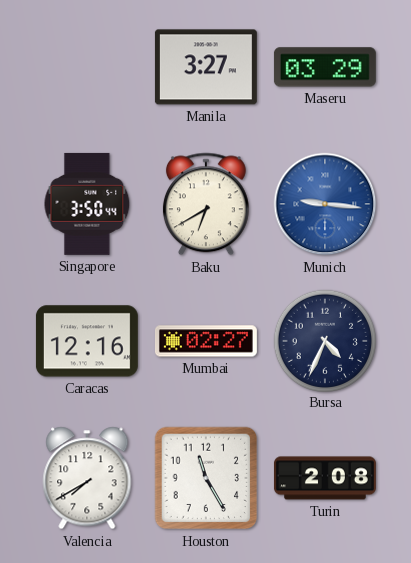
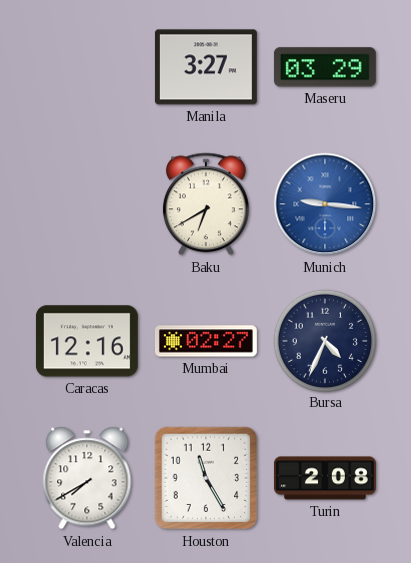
Singapore: 3:50 -> none
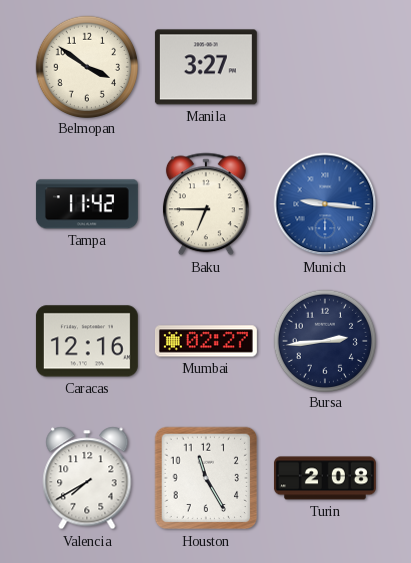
Belmopan: none -> 3:51
Maseru: 03:29 -> none
Tampa: none -> 11:42
Baku: 6:40 -> 6:45
Bursa: 4:34 -> 2:44
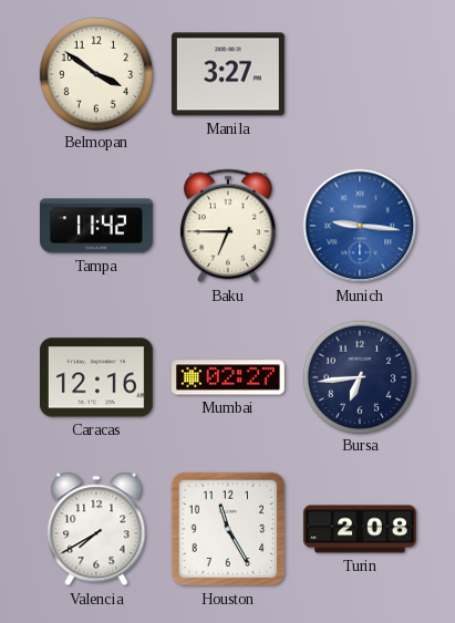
Bursa: 2:44 -> 6:44
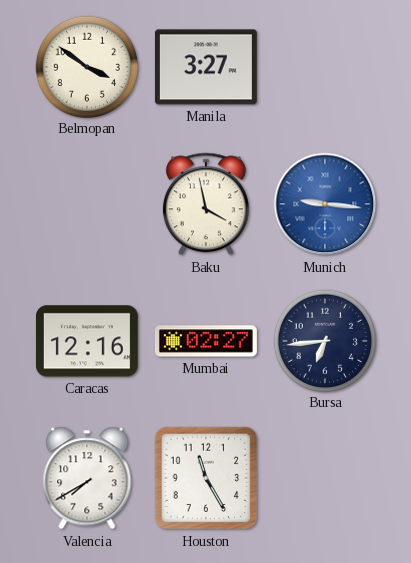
Tampa: 11:42 -> none
Baku: 6:45 -> 3:58
Turin: 2:08 -> none
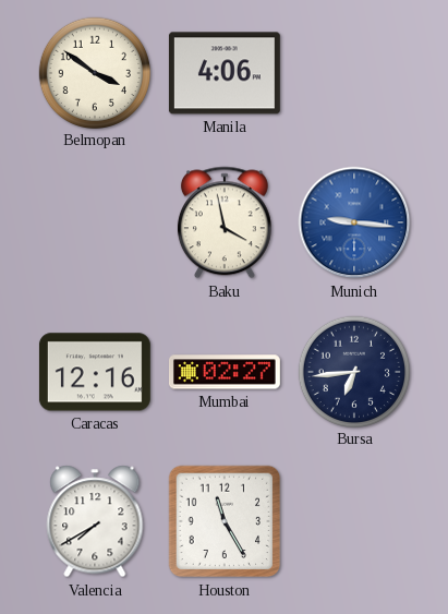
Manila: 3:27 -> 4:06
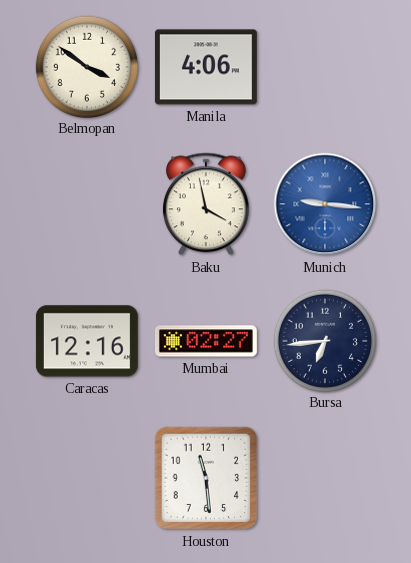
Valencia: 7:40 -> none
Houston: 11:25 -> 11:29
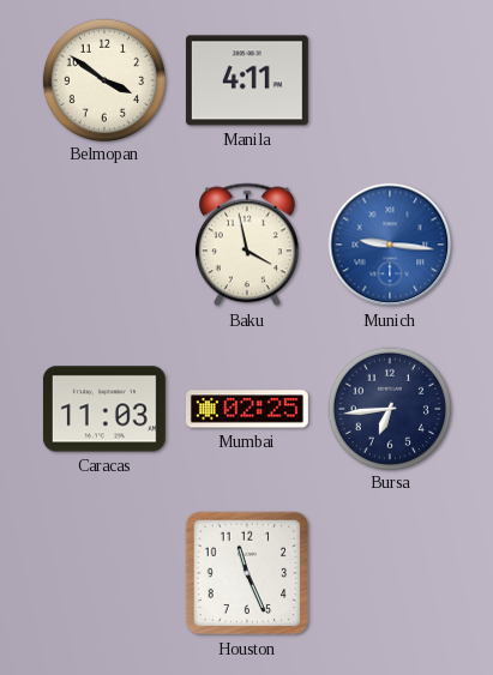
Manila: 4:06 -> 4:11
Caracas: 12:16 -> 11:03
Mumbai: 02:27 -> 02:25
Houston: 11:29 -> 11:26
